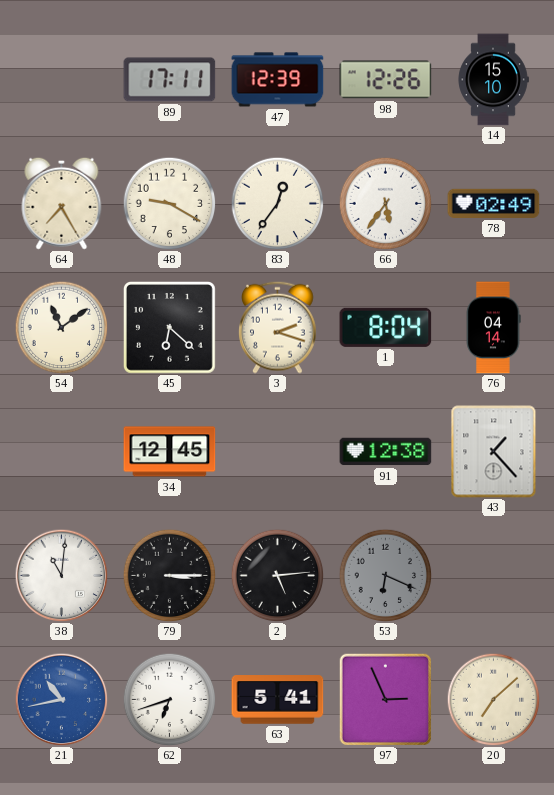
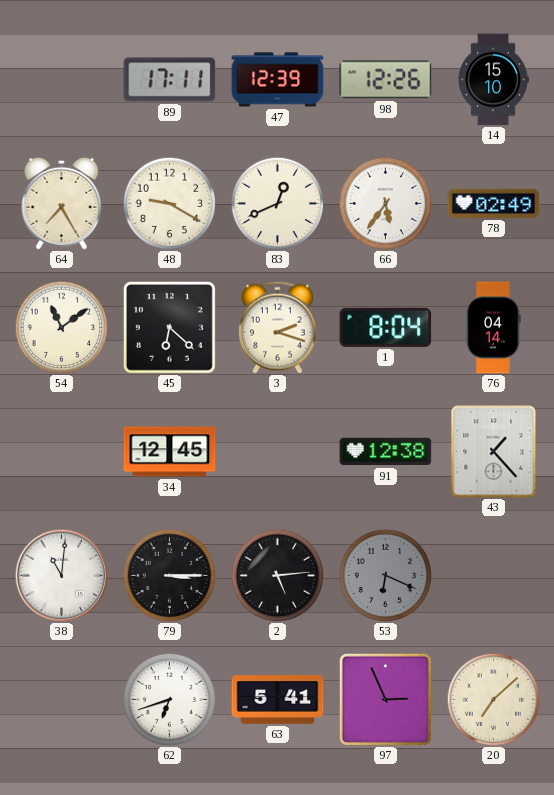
83: 12:36 -> 12:41
21: 10:43 -> none
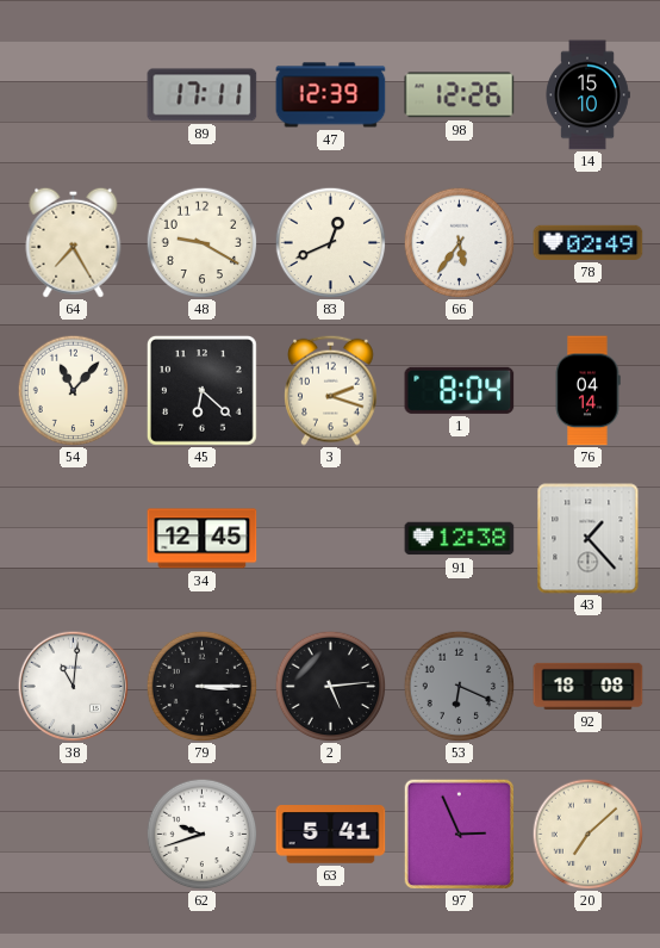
54: 11:09 -> 11:07
92: none -> 18:08
62: 6:42 -> 9:42
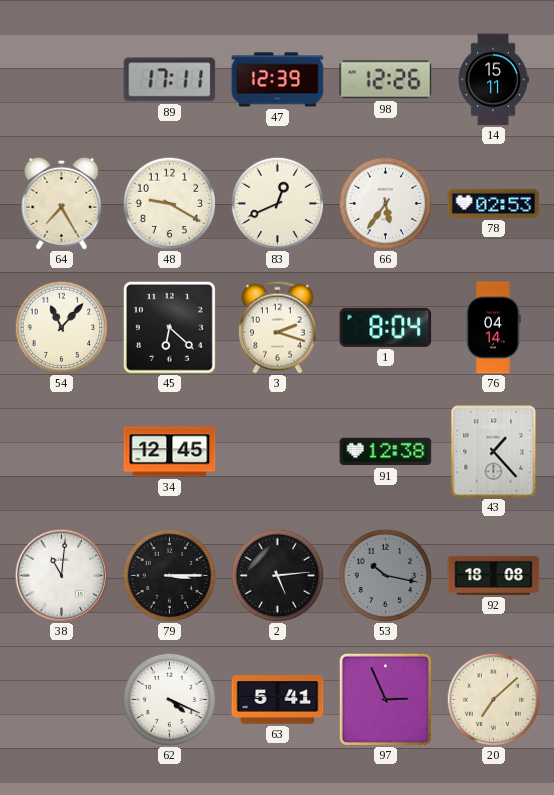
14: 15:10 -> 15:11
78: 02:49 -> 02:53
53: 6:19 -> 10:17
62: 9:42 -> 4:19
